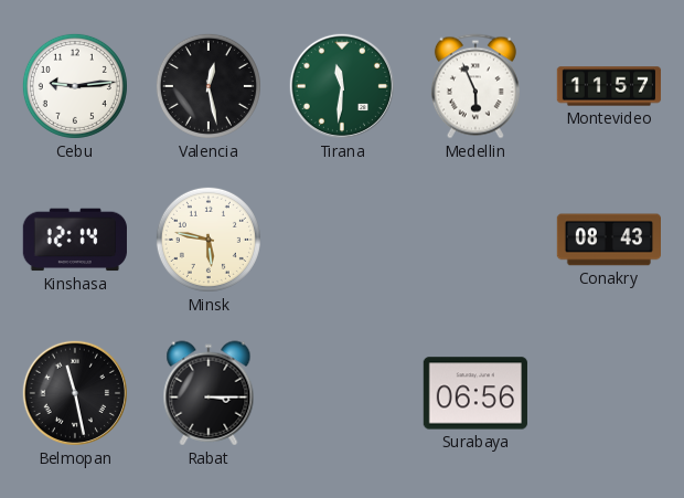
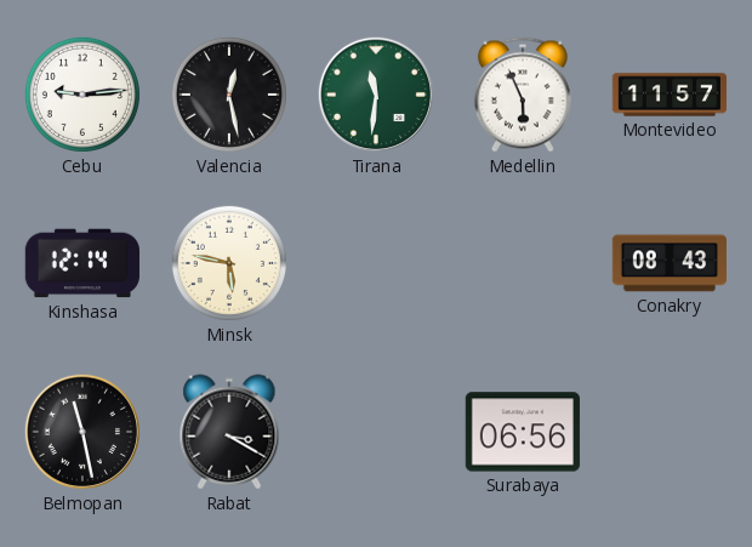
Rabat: 3:15 -> 3:20
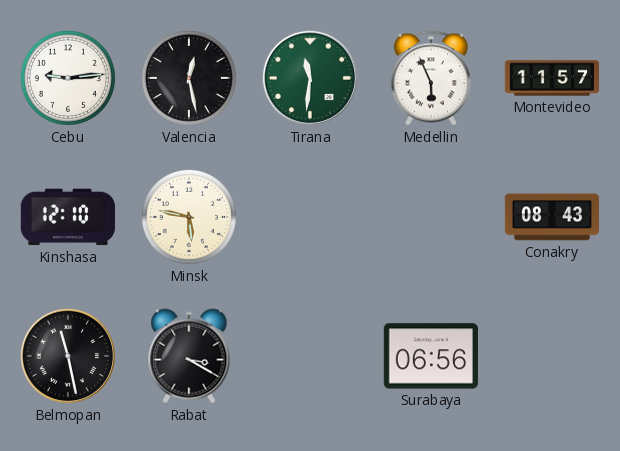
Kinshasa: 12:14 -> 12:10
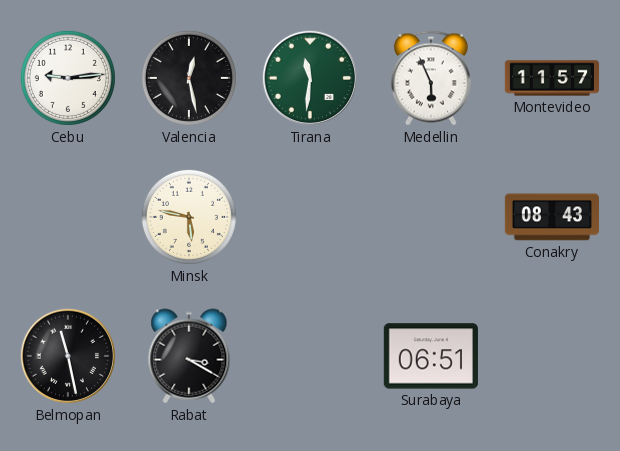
Kinshasa: 12:10 -> none
Surabaya: 06:56 -> 06:51
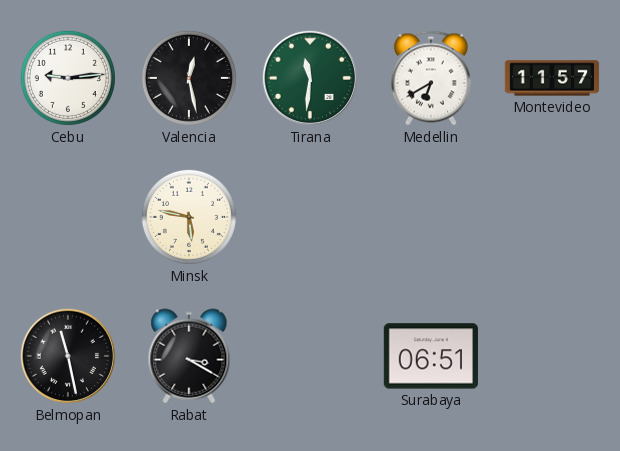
Medellin: 5:56 -> 6:40
Conakry: 08:43 -> none
